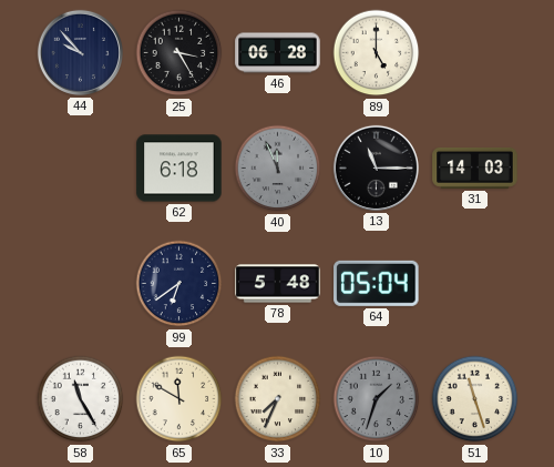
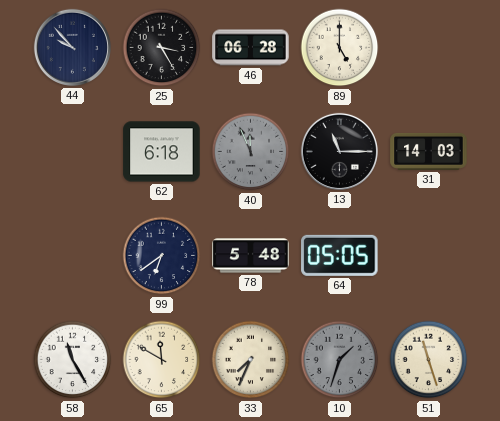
64: 05:04 -> 05:05
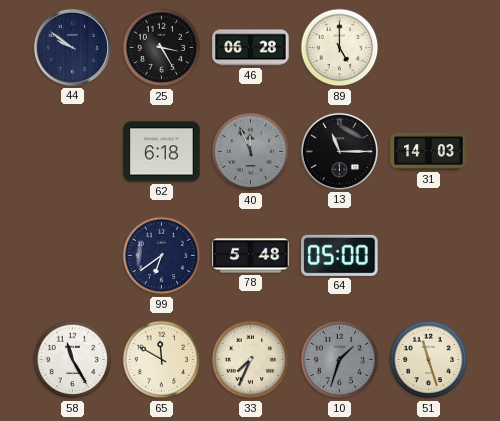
44: 9:53 -> 9:51
64: 05:05 -> 05:00
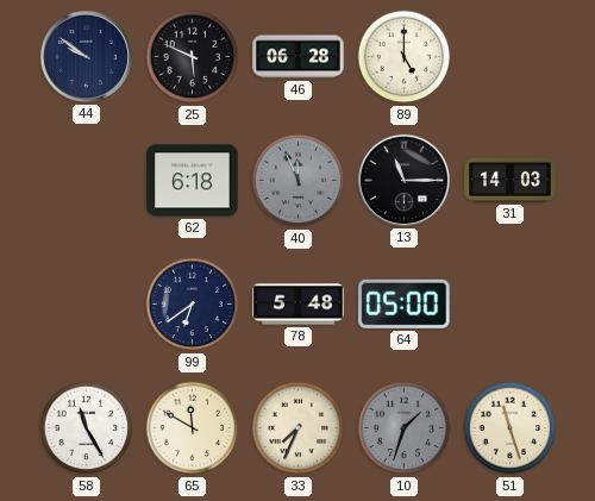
25: 3:25 -> 5:49
